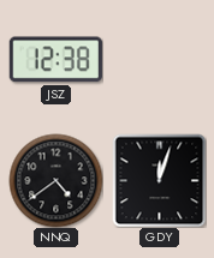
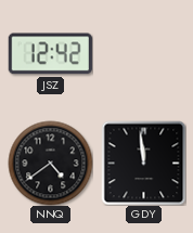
JSZ: 12:38 -> 12:42
GDY: 12:03 -> 11:59
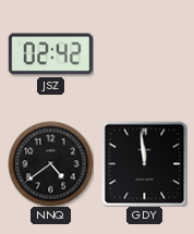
JSZ: 12:42 -> 02:42
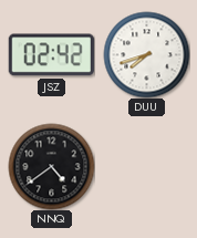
DUU: none -> 7:42
GDY: 11:59 -> none
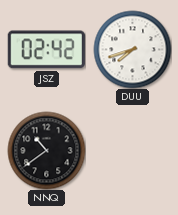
NNQ: 4:39 -> 10:39
